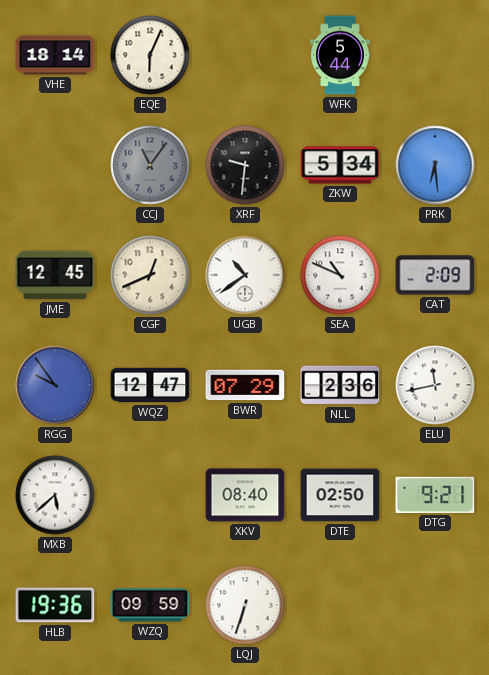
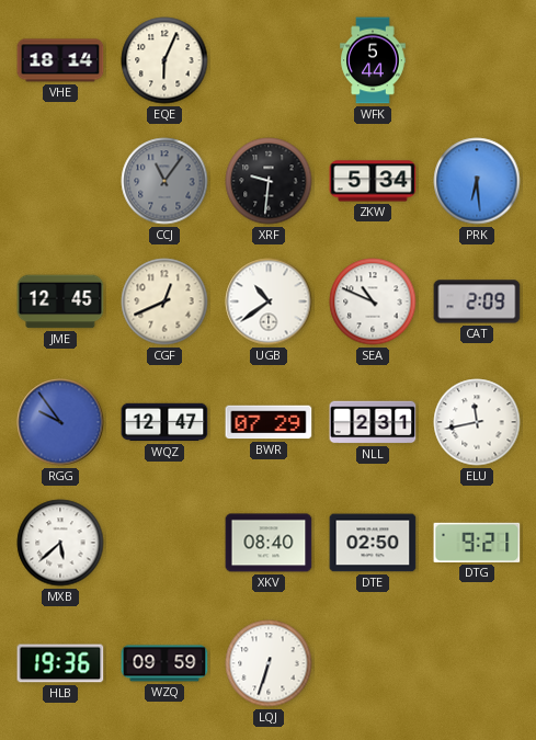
NLL: 2:36 -> 2:31
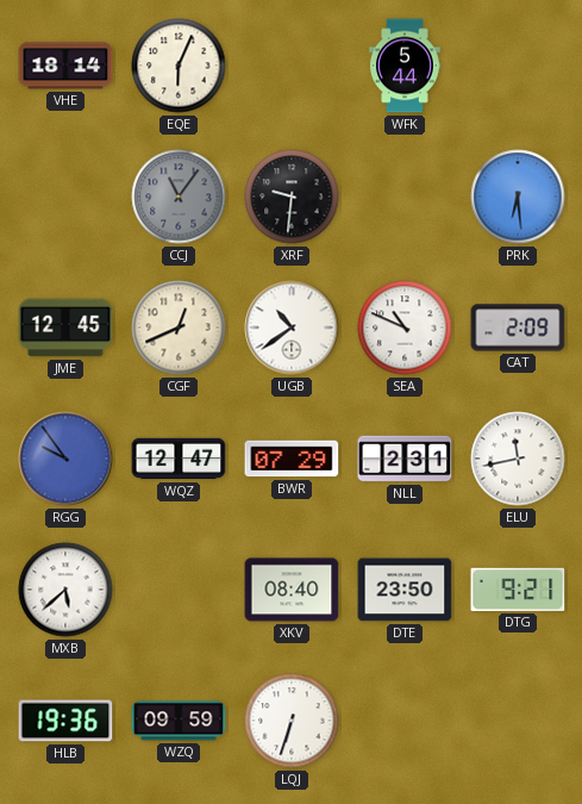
ZKW: 5:34 -> none
DTE: 02:50 -> 23:50
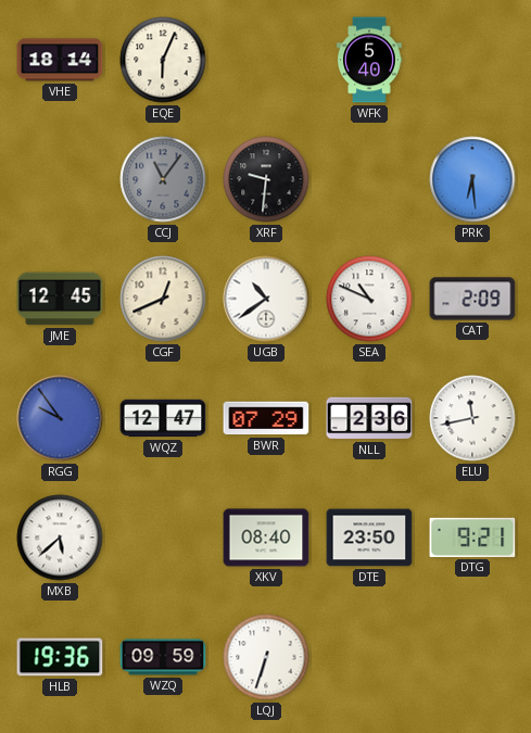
WFK: 5:44 -> 5:40
NLL: 2:31 -> 2:36
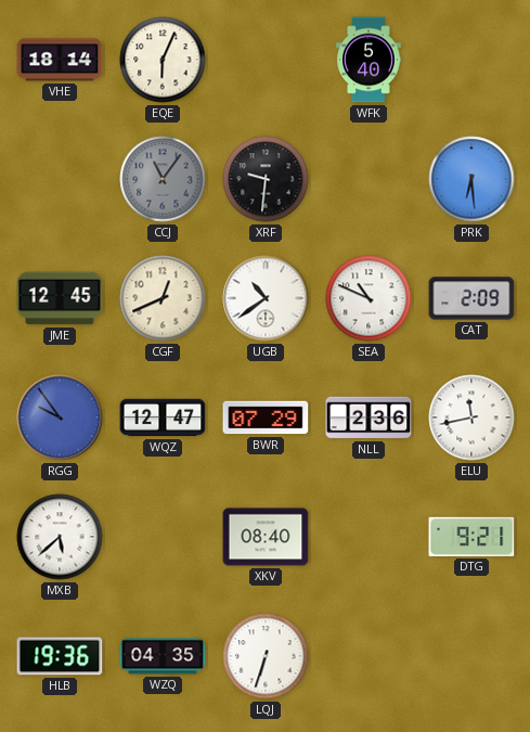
DTE: 23:50 -> none
WZQ: 09:59 -> 04:35
